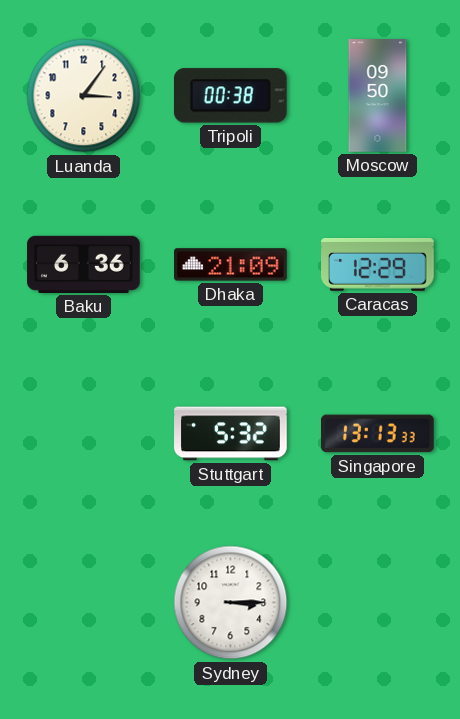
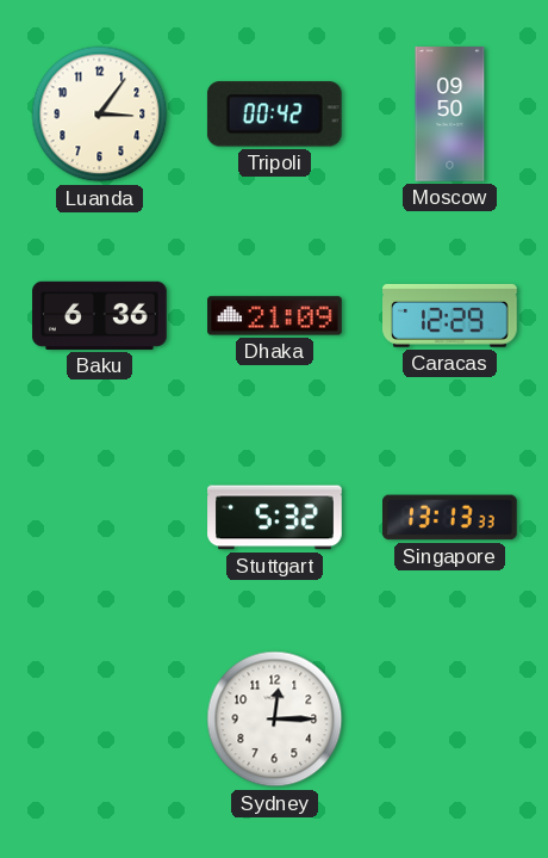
Tripoli: 00:38 -> 00:42
Sydney: 3:15 -> 12:15
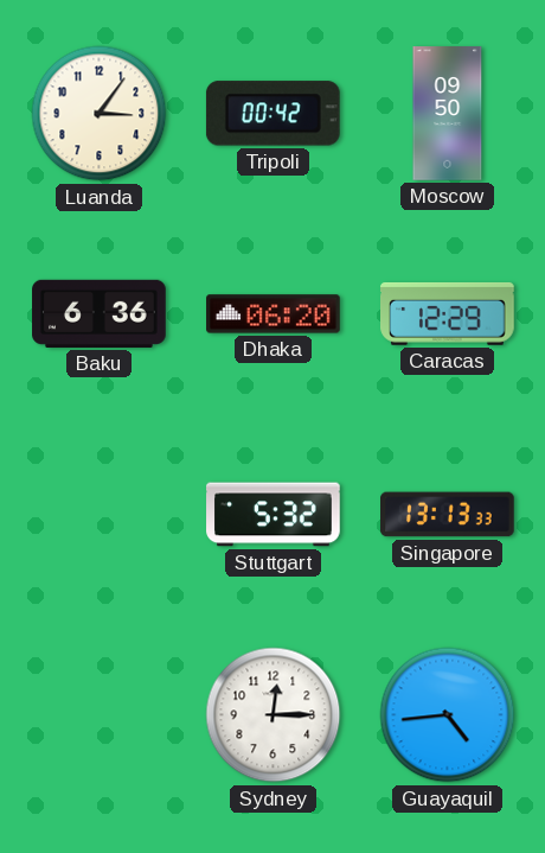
Dhaka: 21:09 -> 06:20
Guayaquil: none -> 4:44
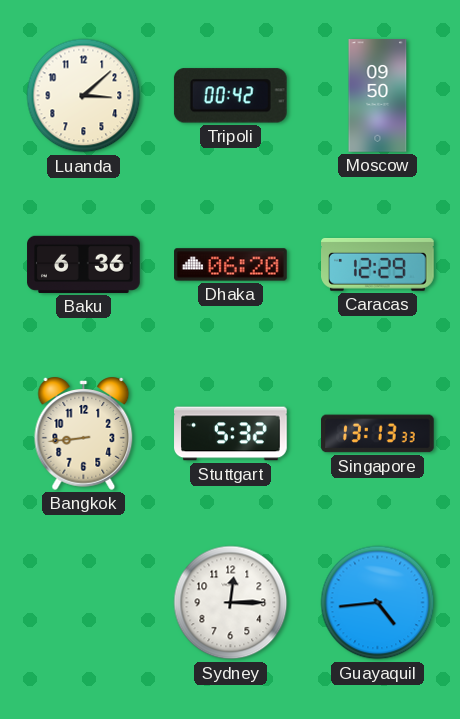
Luanda: 3:06 -> 3:08
Bangkok: none -> 8:44
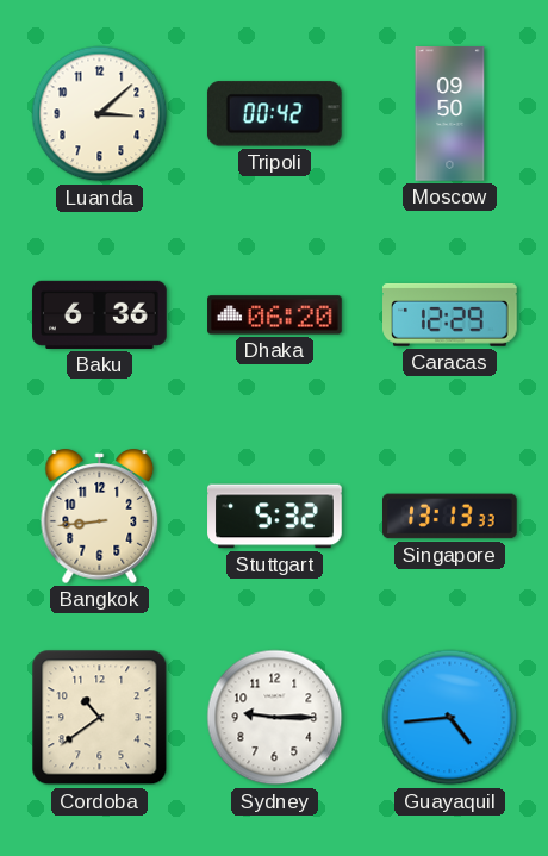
Cordoba: none -> 10:39
Sydney: 12:15 -> 9:15
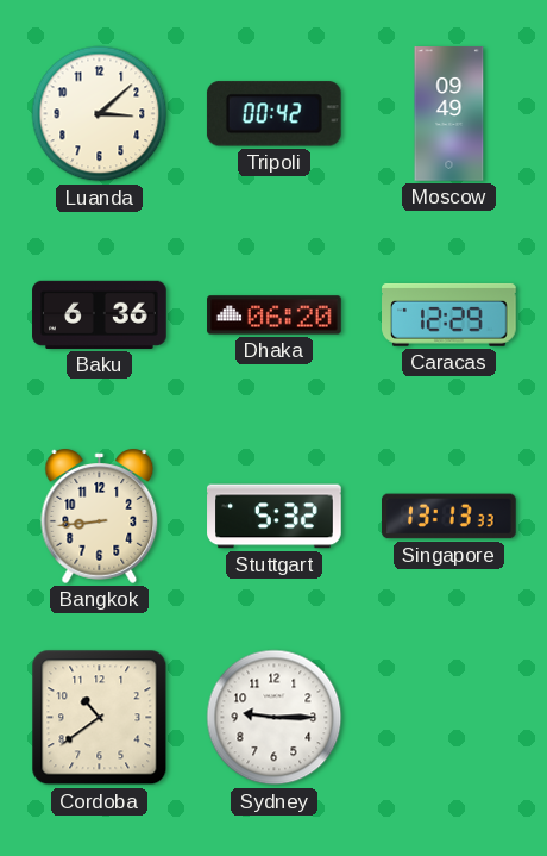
Moscow: 09:50 -> 09:49
Guayaquil: 4:44 -> none
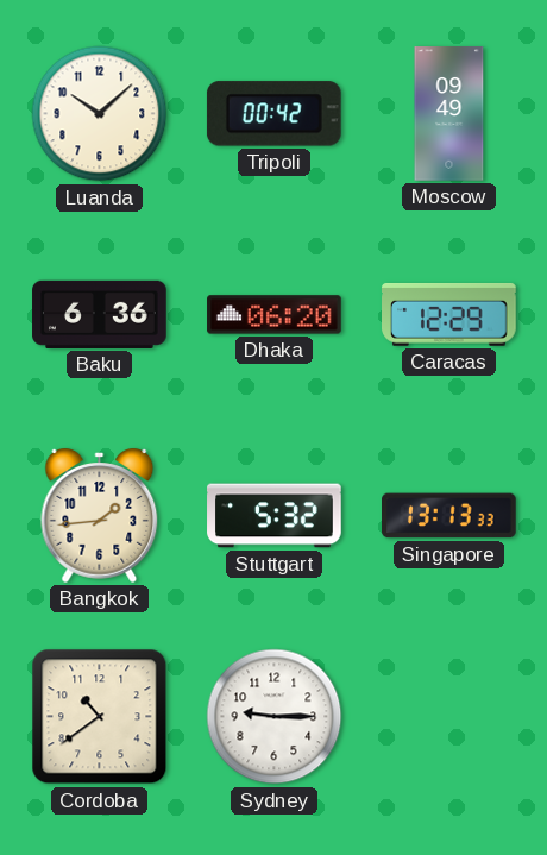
Luanda: 3:08 -> 10:08
Bangkok: 8:44 -> 1:44
